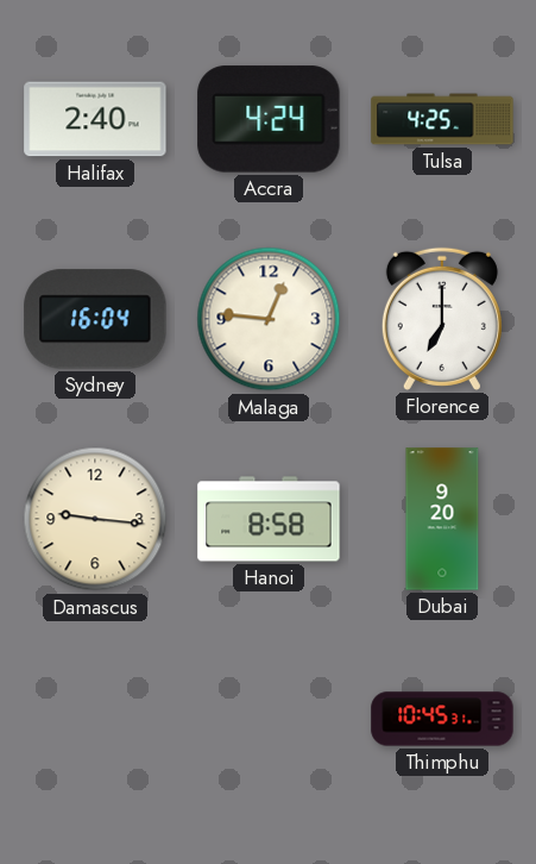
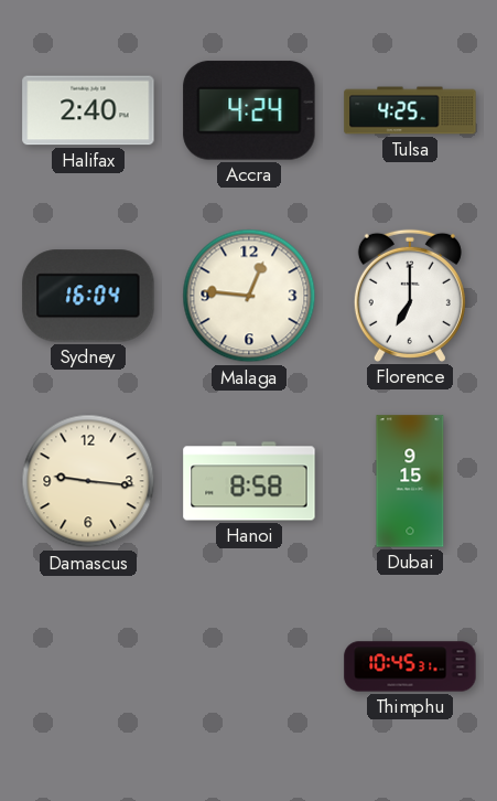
Dubai: 9:20 -> 9:15
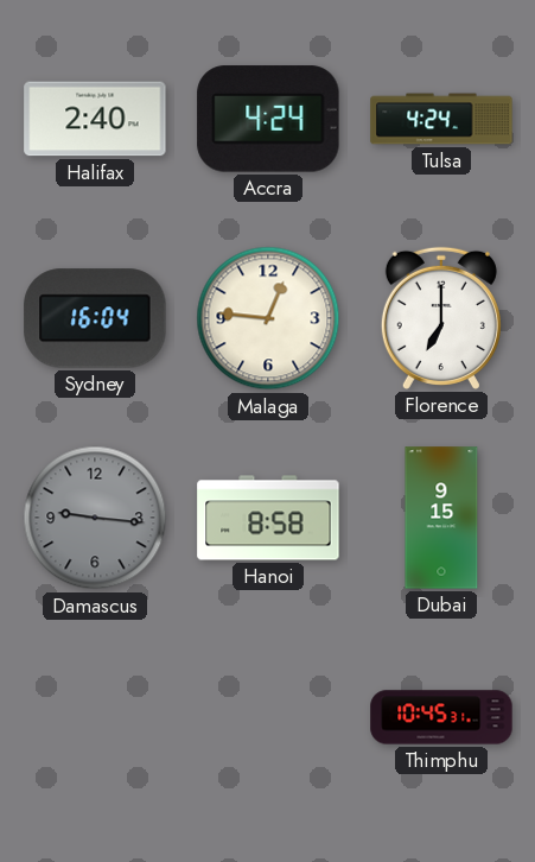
Tulsa: 4:25 -> 4:24
Damascus dial: cream -> grey
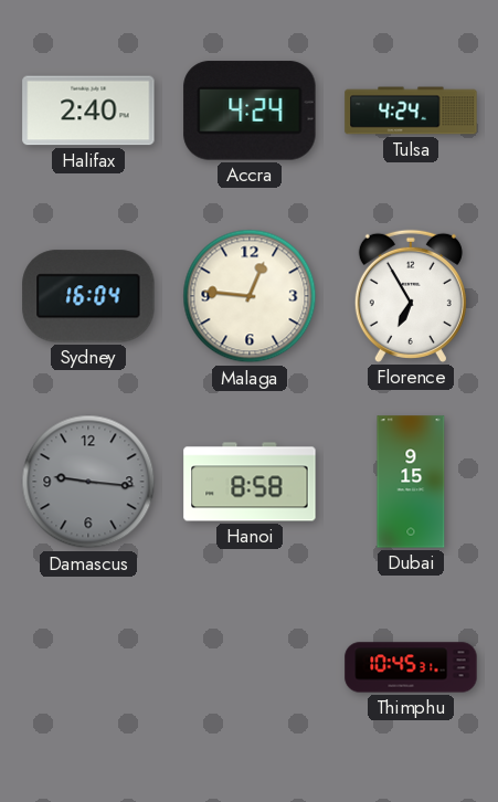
Florence: 7:00 -> 6:55
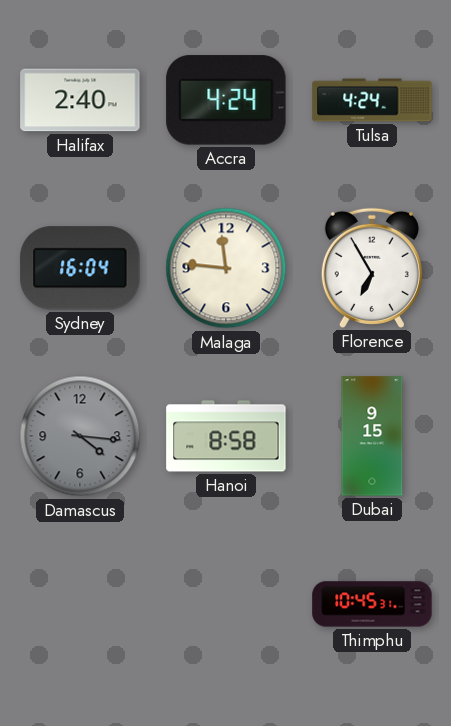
Malaga: 12:46 -> 11:46
Damascus: 9:16 -> 4:16
